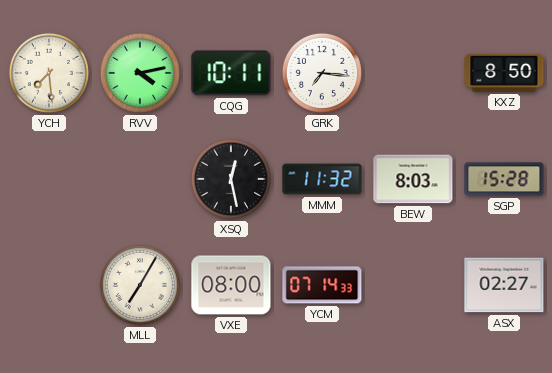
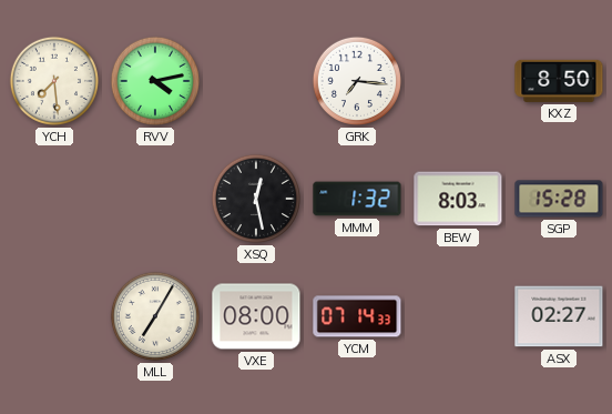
CQG: 10:11 -> none
MMM: 11:32 -> 1:32
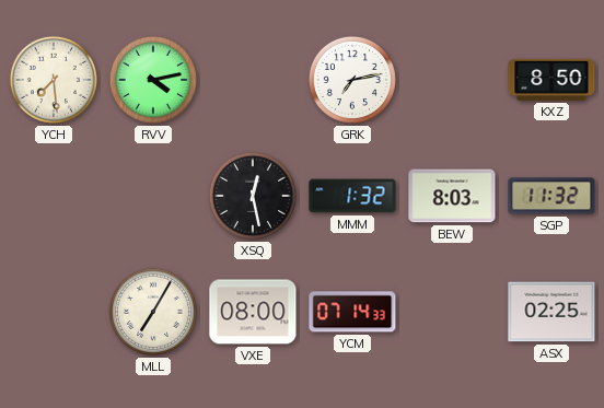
GRK: 7:16 -> 7:13
SGP: 15:28 -> 11:32
ASX: 02:27 -> 02:25
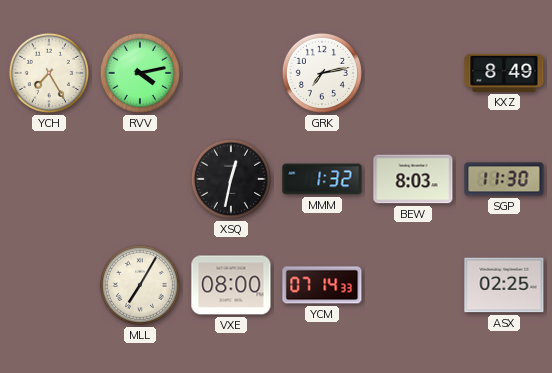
YCH: 7:29 -> 7:25
KXZ: 8:50 -> 8:49
XSQ: 12:28 -> 12:32
SGP: 11:32 -> 11:30
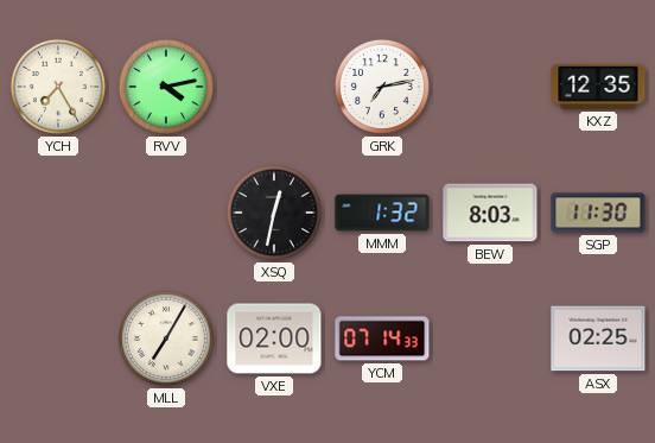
KXZ: 8:49 -> 12:35
VXE: 08:00 -> 02:00
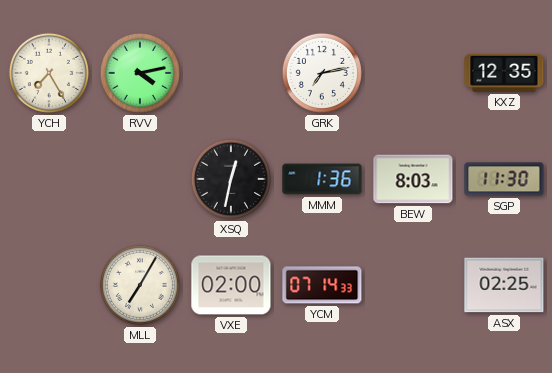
MMM: 1:32 -> 1:36
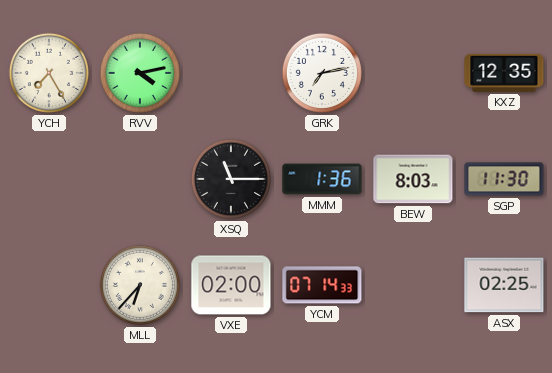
XSQ: 12:32 -> 11:15
MLL: 7:05 -> 6:37
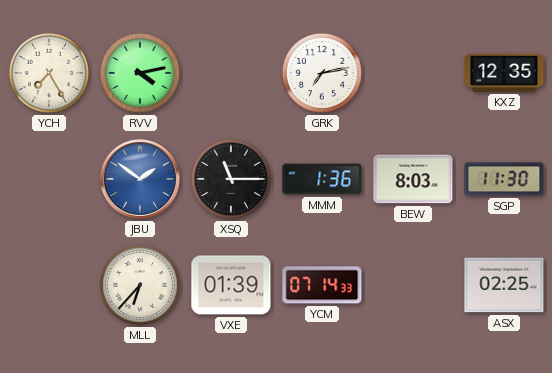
JBU: none -> 1:51
VXE: 02:00 -> 01:39
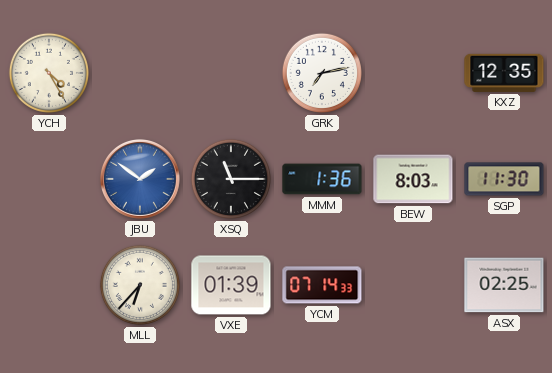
YCH: 7:25 -> 4:25
RVV: 4:13 -> none
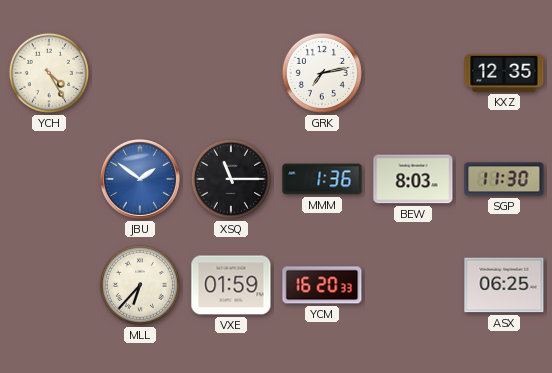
VXE: 01:39 -> 01:59
YCM: 07:14 -> 16:20
ASX: 02:25 -> 06:25
